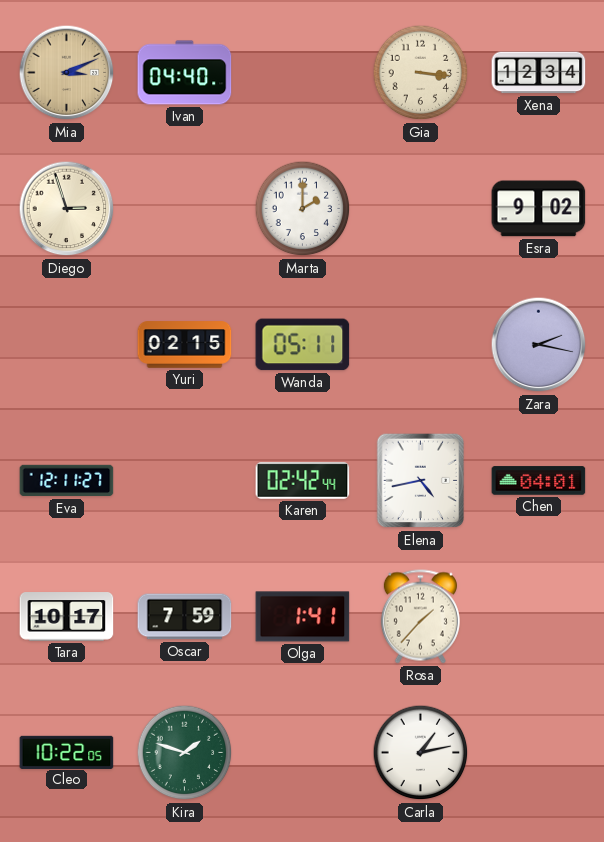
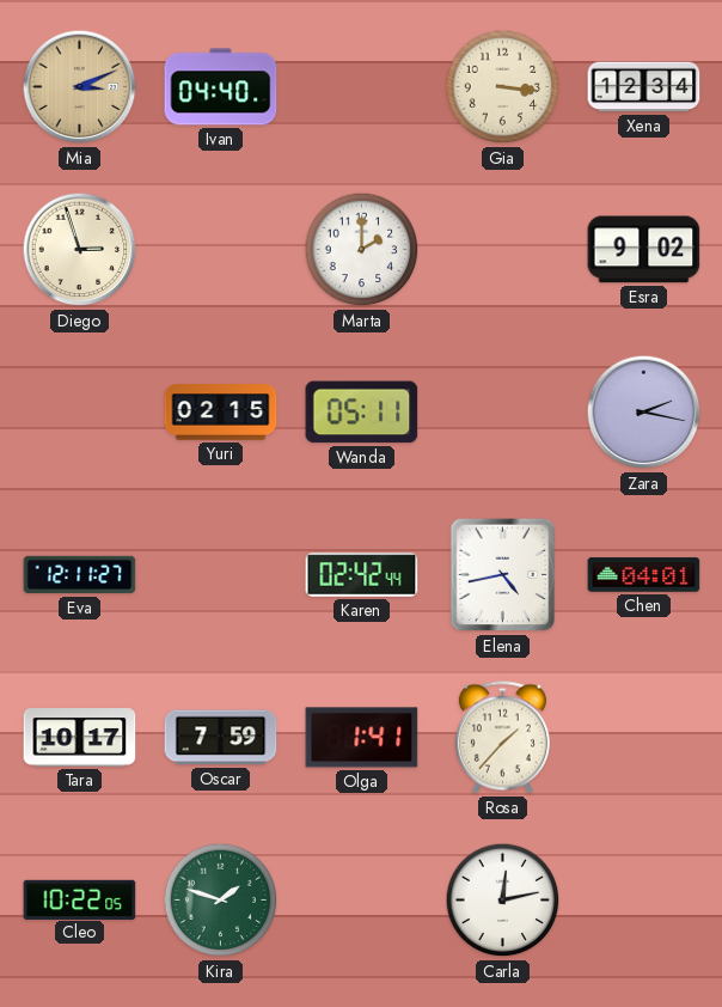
Carla: 1:13 -> 12:13
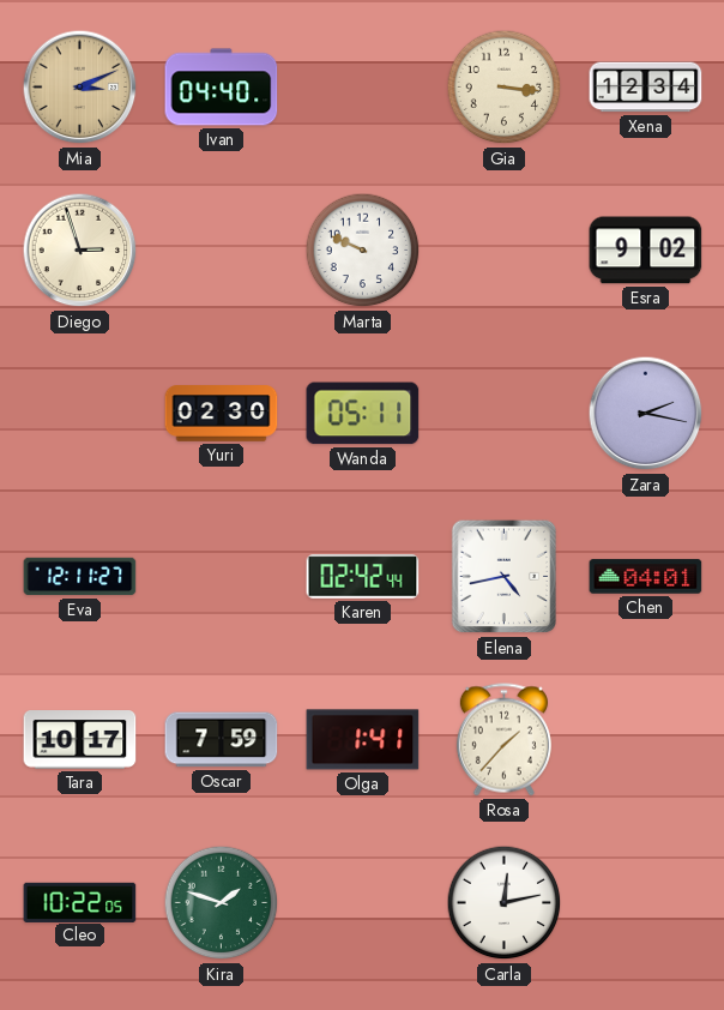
Marta: 2:00 -> 9:49
Yuri: 02:15 -> 02:30
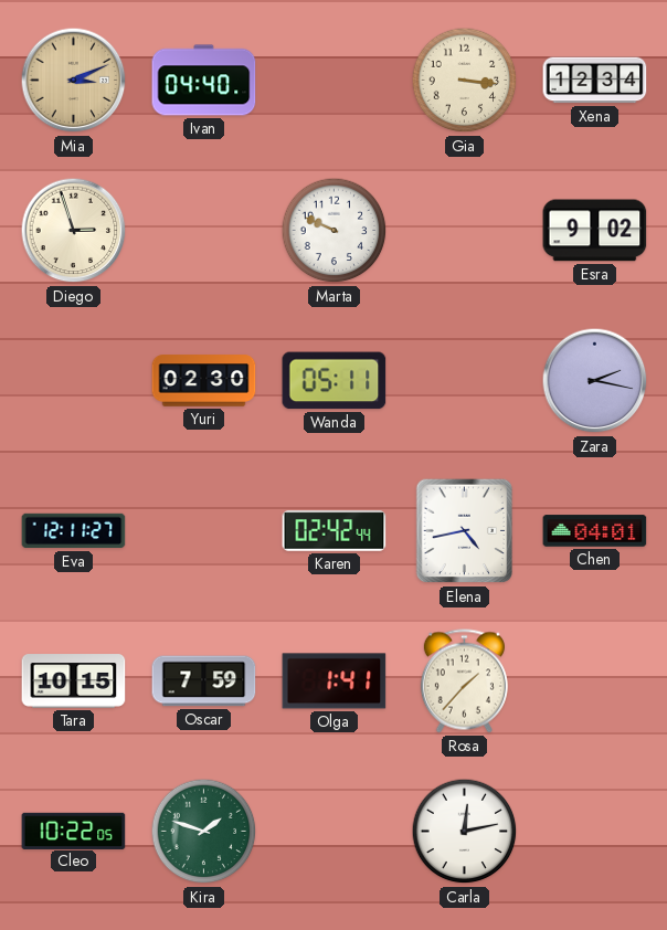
Tara: 10:17 -> 10:15
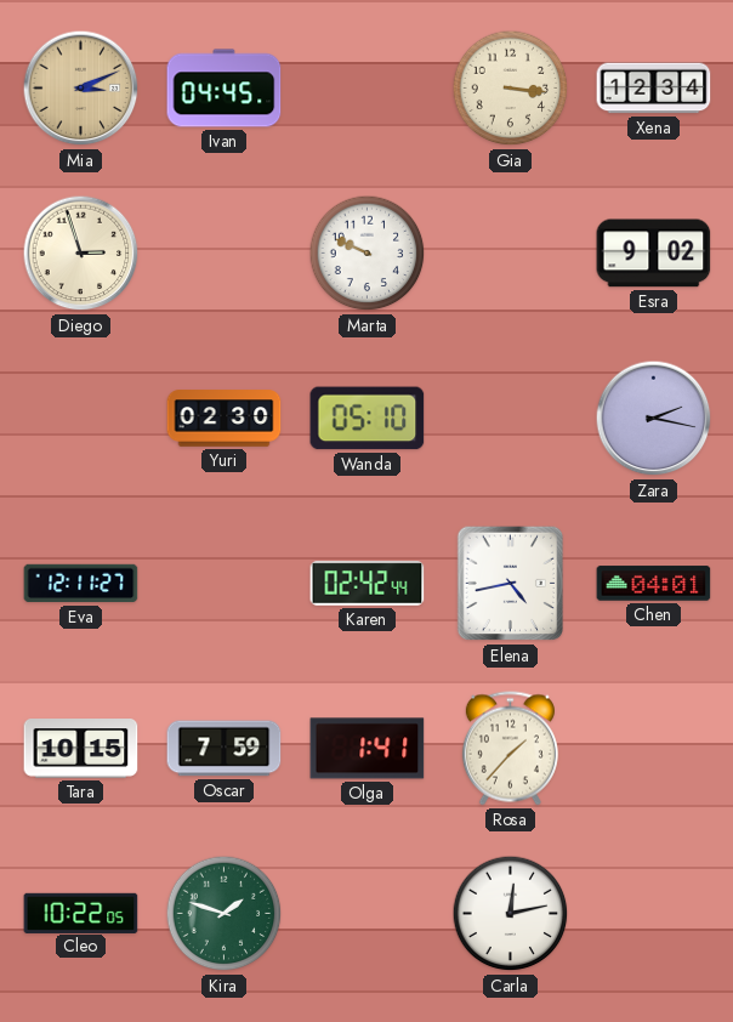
Ivan: 04:40 -> 04:45
Wanda: 05:11 -> 05:10
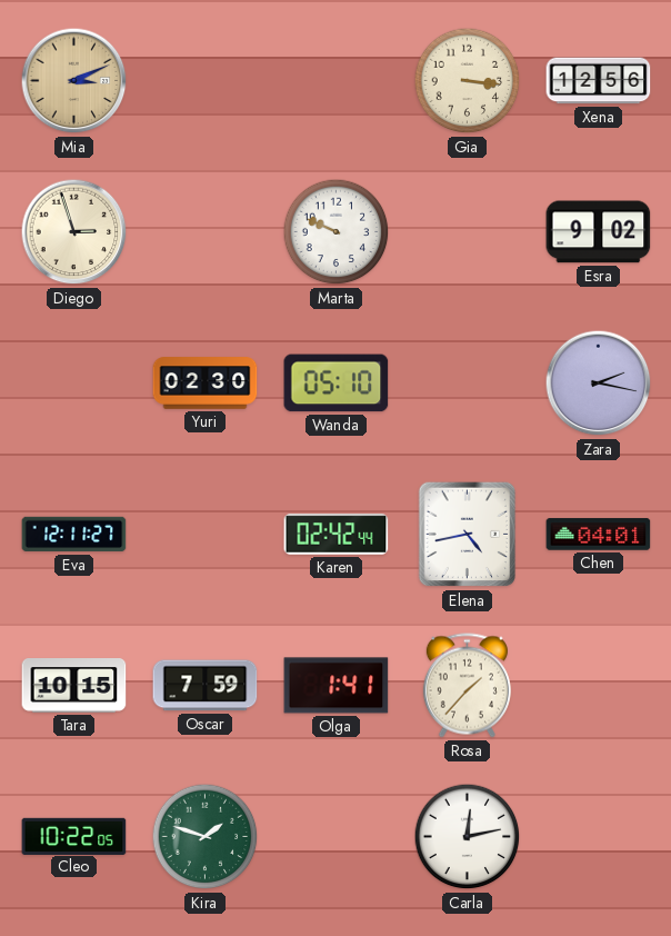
Ivan: 04:45 -> none
Xena: 12:34 -> 12:56
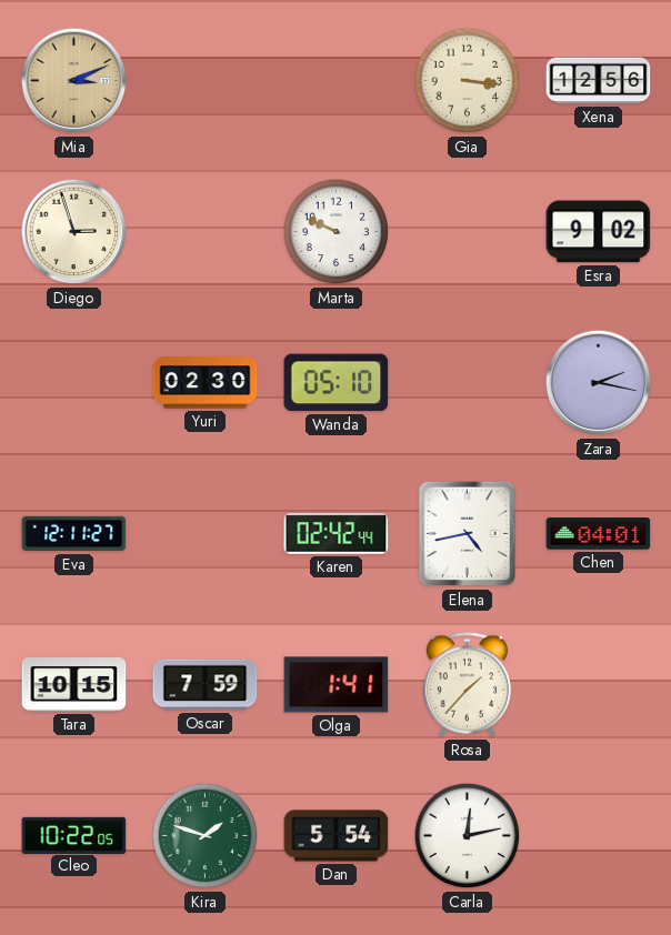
Dan: none -> 5:54
